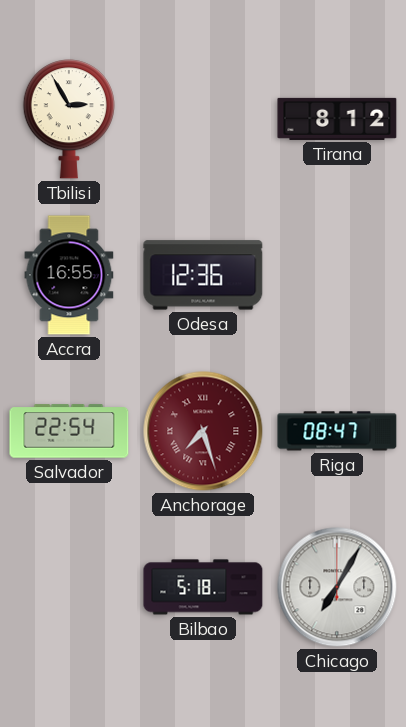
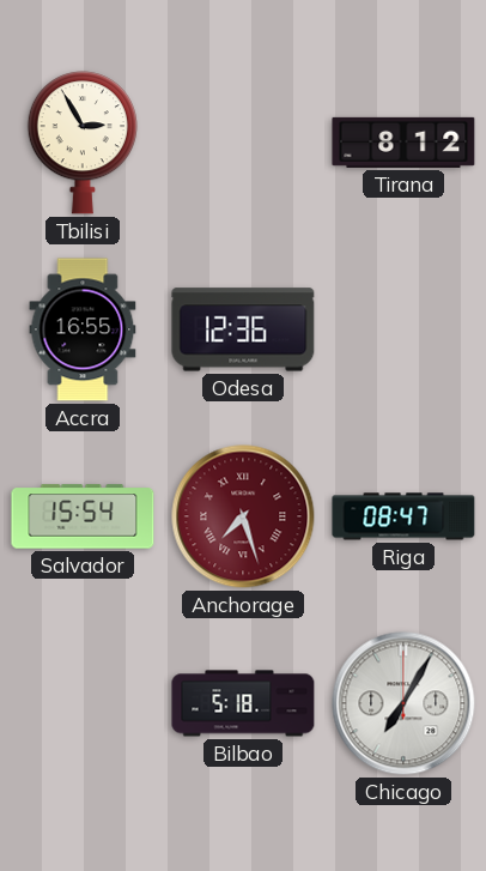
Salvador: 22:54 -> 15:54
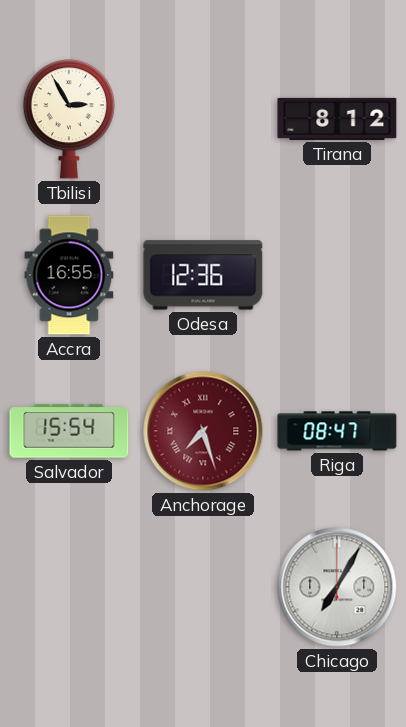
Bilbao: 5:18 -> none
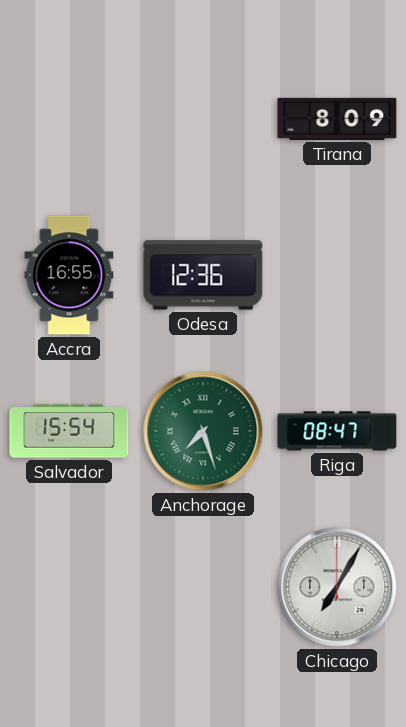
Tbilisi: 2:55 -> none
Tirana: 8:12 -> 8:09
Anchorage dial: burgundy -> green
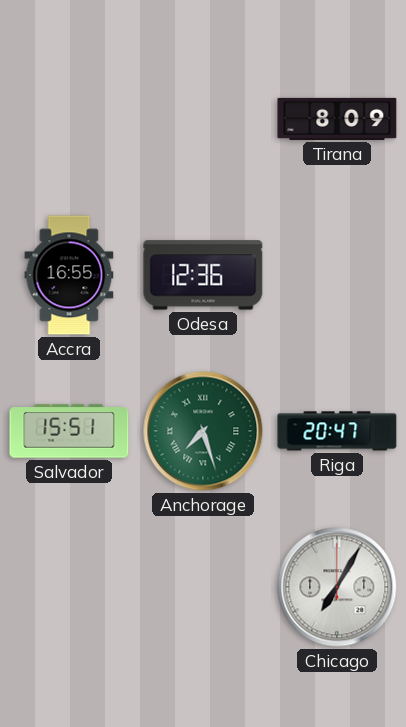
Salvador: 15:54 -> 15:51
Riga: 08:47 -> 20:47
